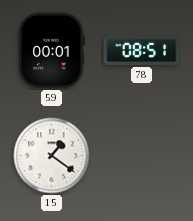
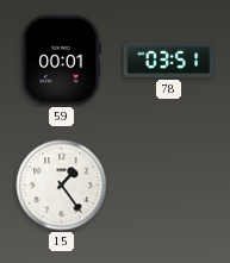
78: 08:51 -> 03:51
15: 1:21 -> 1:24
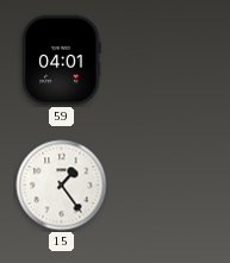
59: 00:01 -> 04:01
78: 03:51 -> none
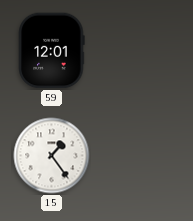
59: 04:01 -> 12:01
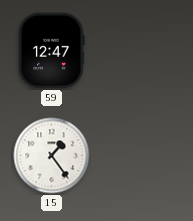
59: 12:01 -> 12:47
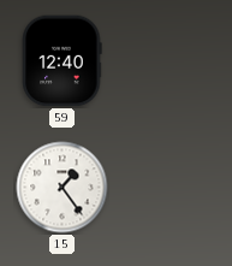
59: 12:47 -> 12:40
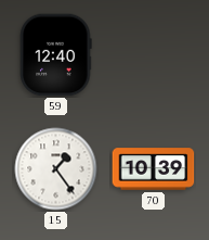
70: none -> 10:39
